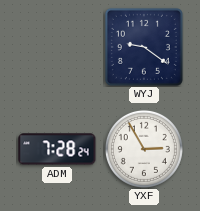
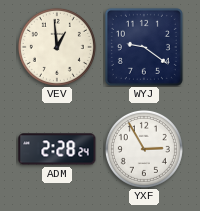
VEV: none -> 12:59
ADM: 7:28 -> 2:28
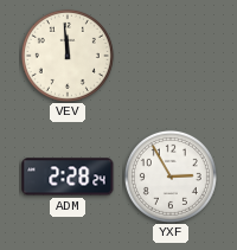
VEV: 12:59 -> 11:59
WYJ: 9:21 -> none
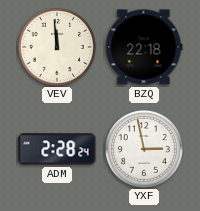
BZQ: none -> 22:18
YXF: 2:55 -> 2:58
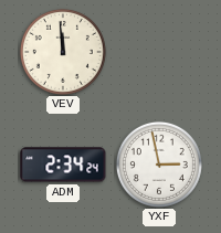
BZQ: 22:18 -> none
ADM: 2:28 -> 2:34
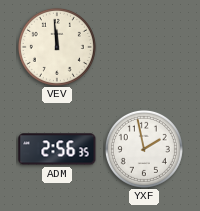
ADM: 2:34 -> 2:56
YXF: 2:58 -> 1:58
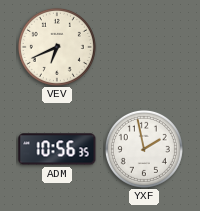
VEV: 11:59 -> 6:41
ADM: 2:56 -> 10:56
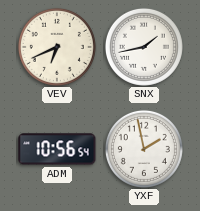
SNX: none -> 1:43
ADM: 10:56:35 -> 10:56:54
